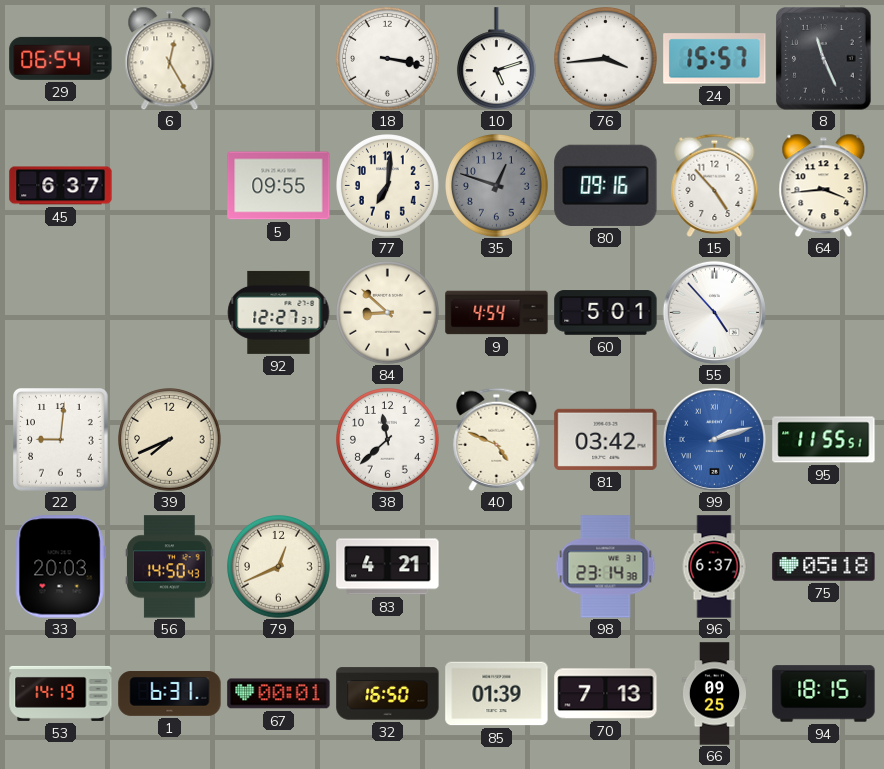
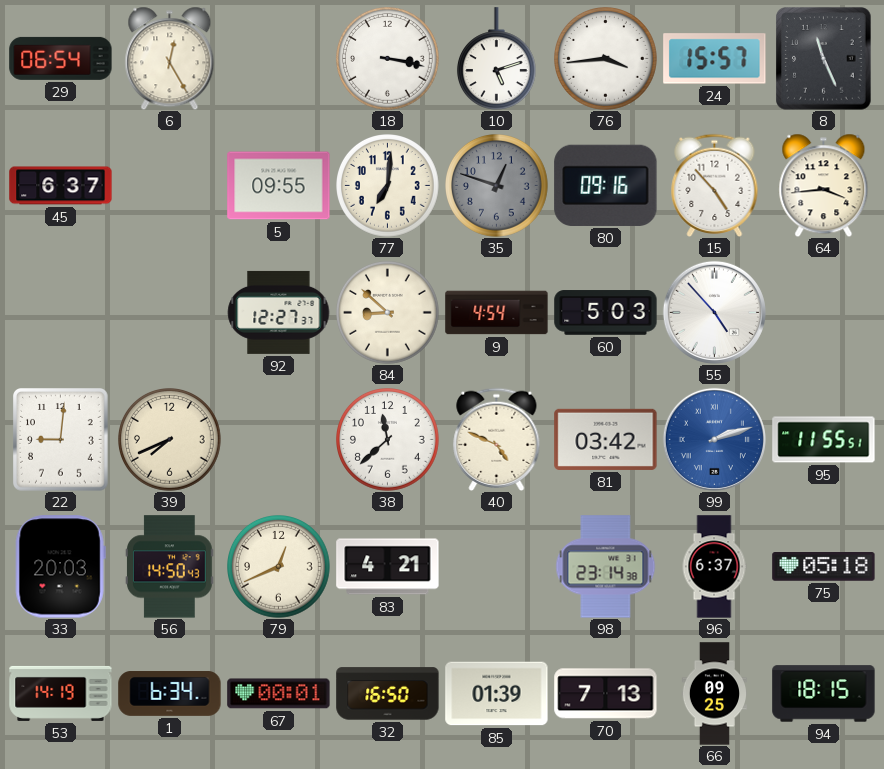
60: 5:01 -> 5:03
1: 6:31 -> 6:34
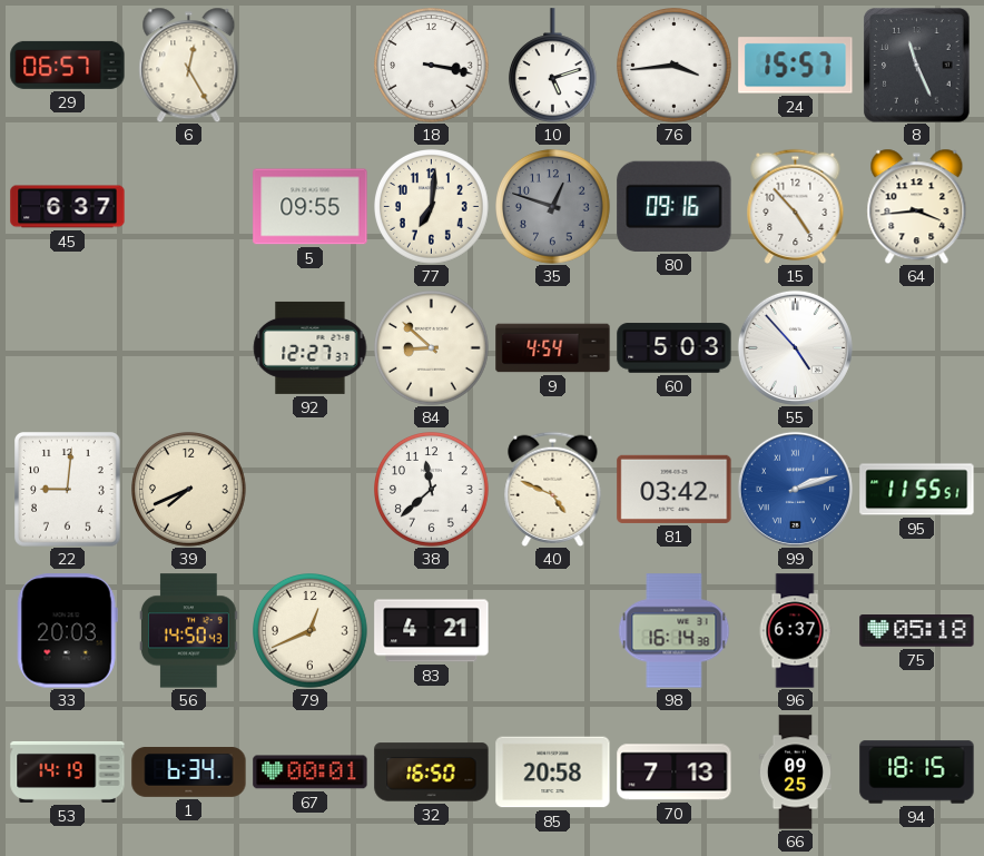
29: 06:54 -> 06:57
98: 23:14 -> 16:14
85: 01:39 -> 20:58
